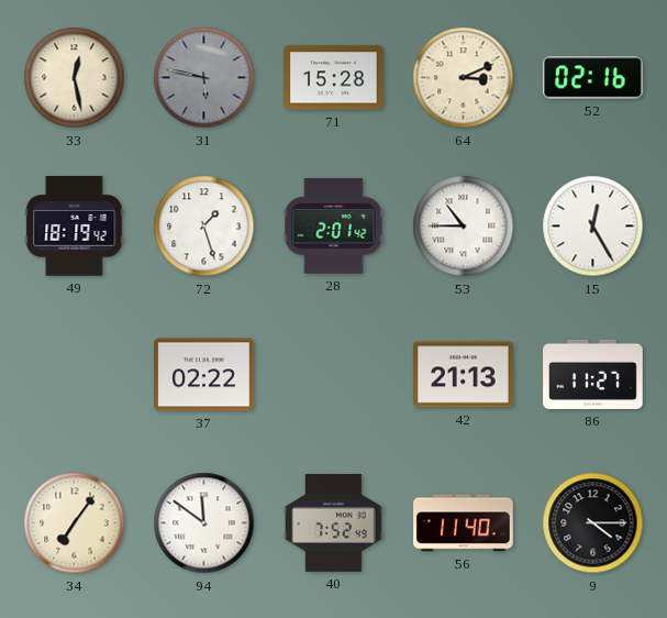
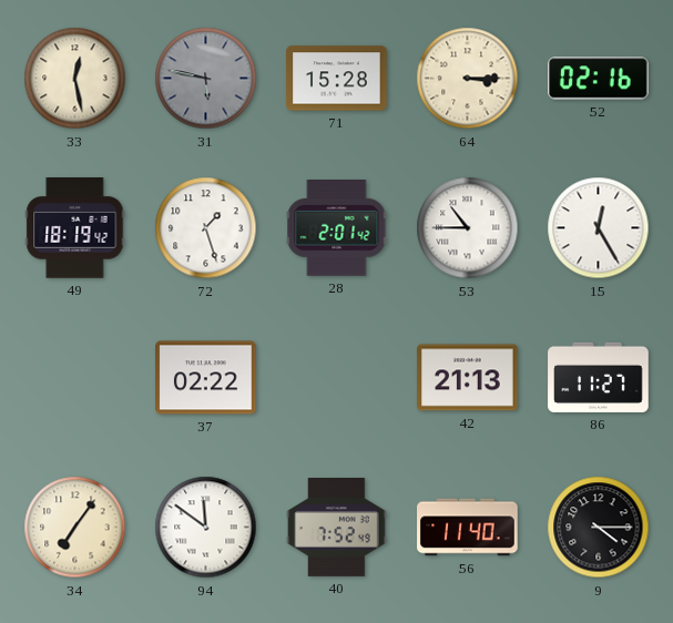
64: 3:11 -> 3:15
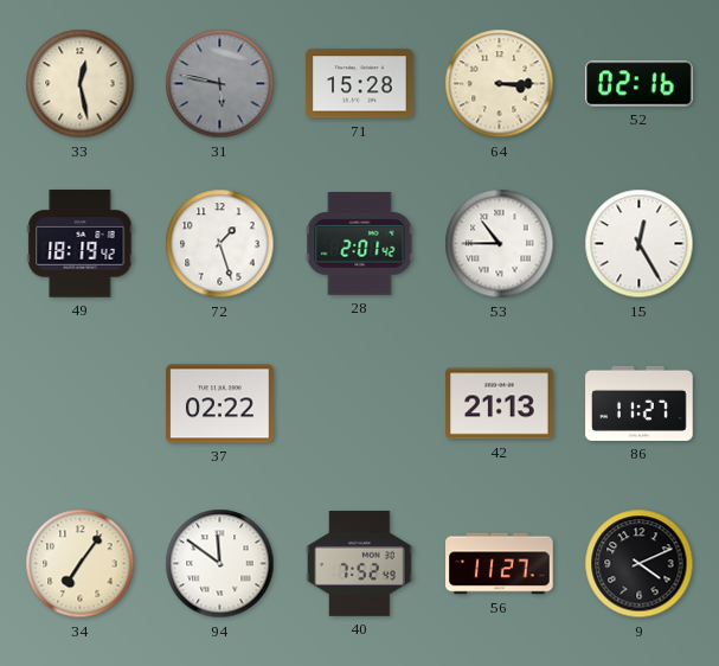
56: 11:40 -> 11:27
9: 4:15 -> 4:11
